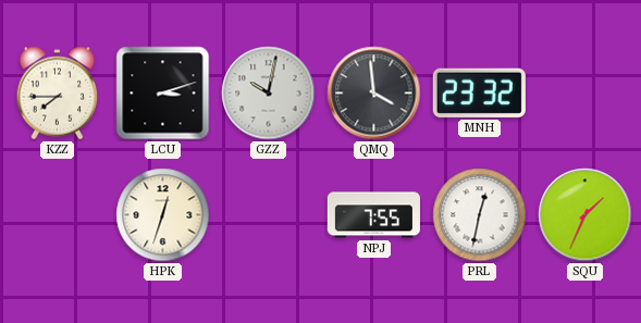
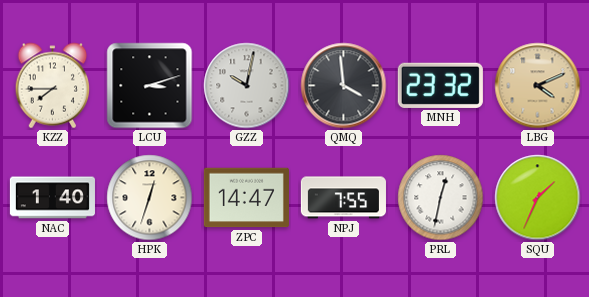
LBG: none -> 4:11
NAC: none -> 1:40
ZPC: none -> 14:47
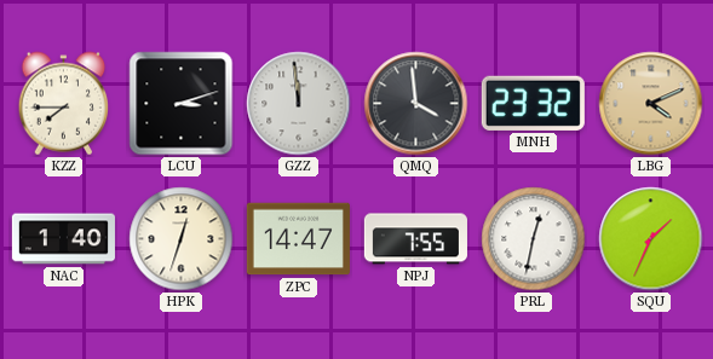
GZZ: 10:02 -> 11:59
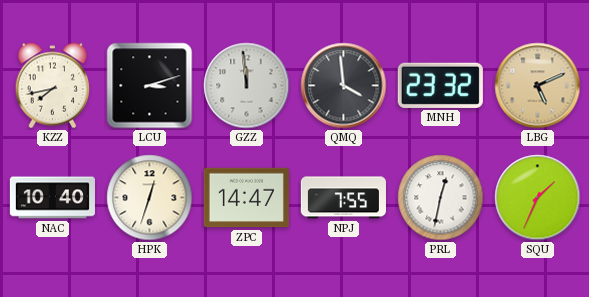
KZZ: 7:45 -> 7:43
LBG: 4:11 -> 5:11
NAC: 1:40 -> 10:40
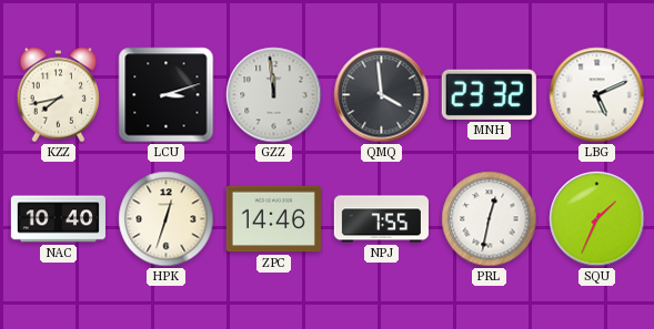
LBG dial: champagne -> white
ZPC: 14:47 -> 14:46
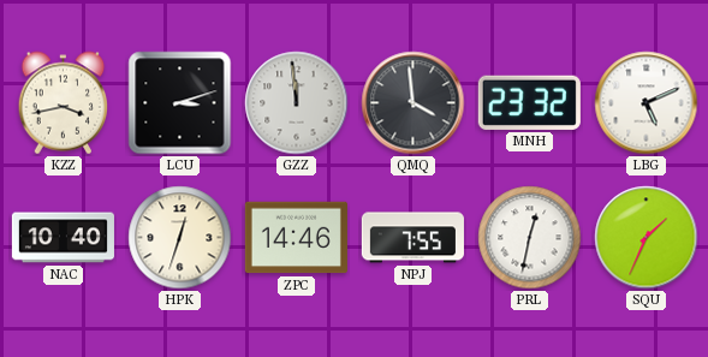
KZZ: 7:43 -> 3:43
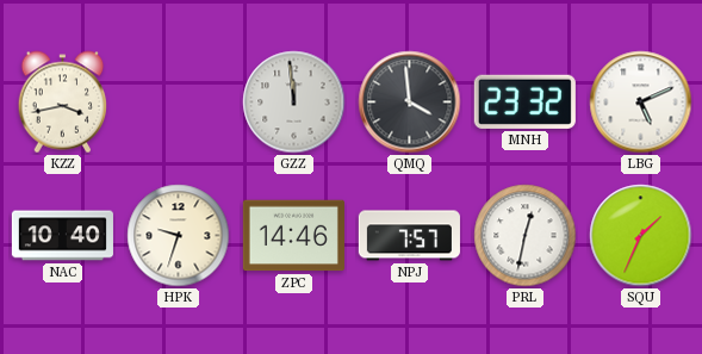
LCU: 3:12 -> none
HPK: 12:33 -> 9:33
NPJ: 7:55 -> 7:57
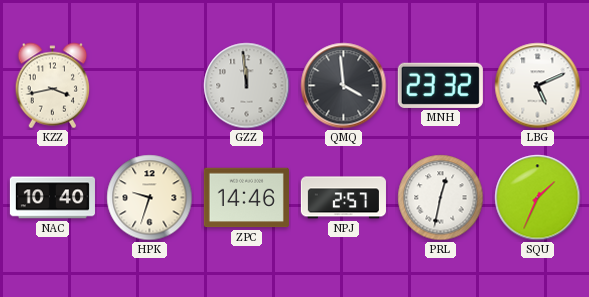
NPJ: 7:57 -> 2:57
